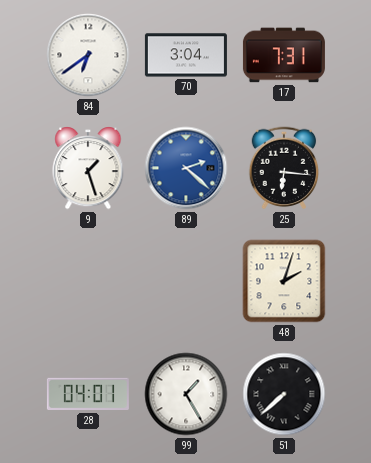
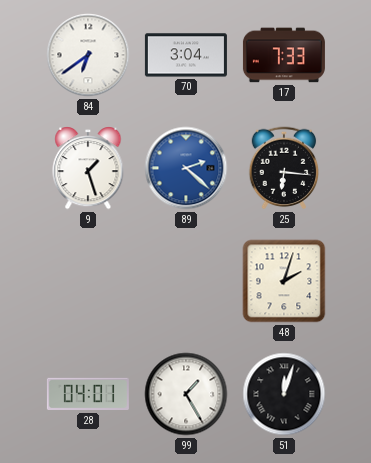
17: 7:31 -> 7:33
51: 7:38 -> 12:03
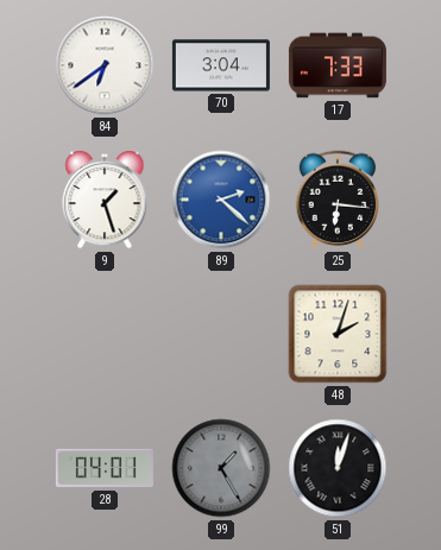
99 dial: white -> grey
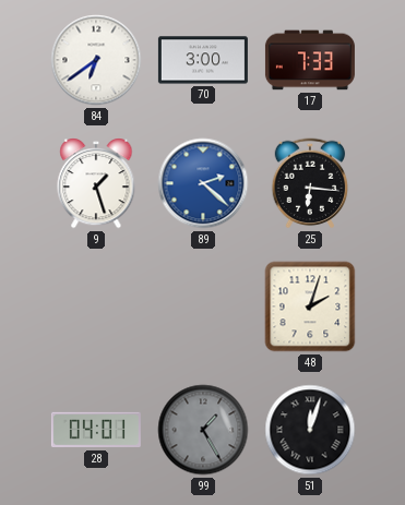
70: 3:04 -> 3:00
